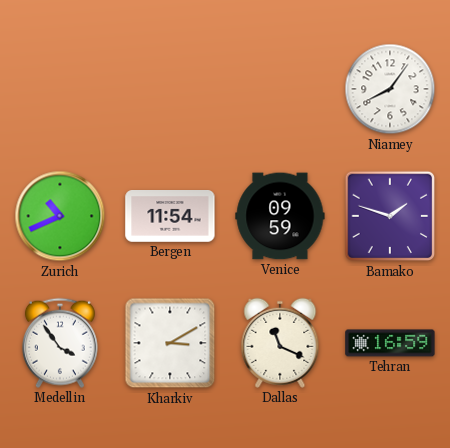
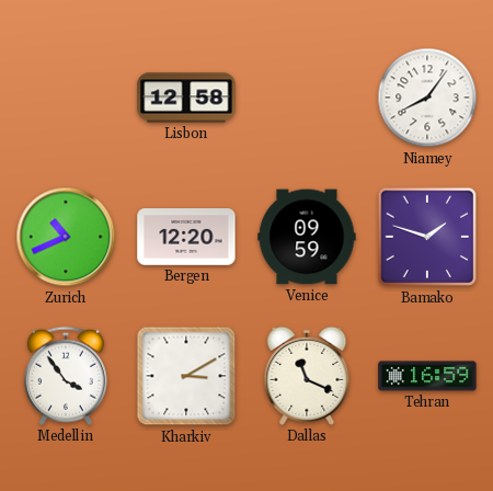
Lisbon: none -> 12:58
Bergen: 11:54 -> 12:20
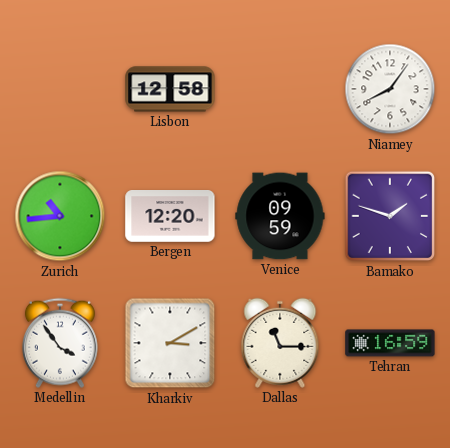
Zurich: 10:41 -> 10:44
Dallas: 11:19 -> 11:15
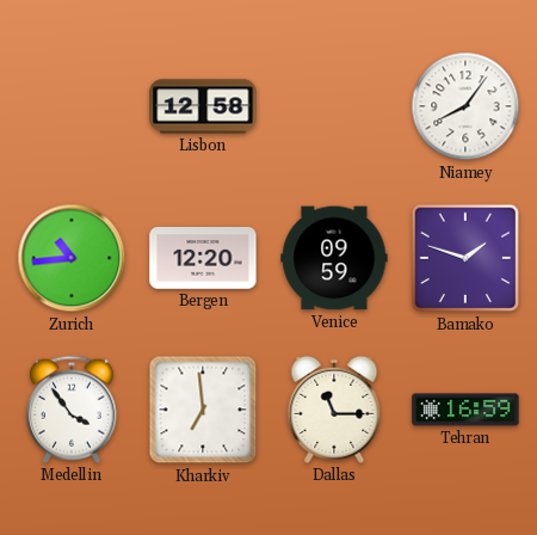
Kharkiv: 3:10 -> 6:59
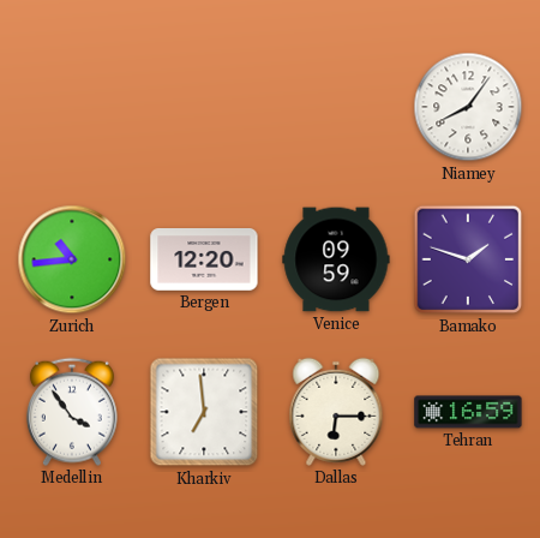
Lisbon: 12:58 -> none
Dallas: 11:15 -> 6:15
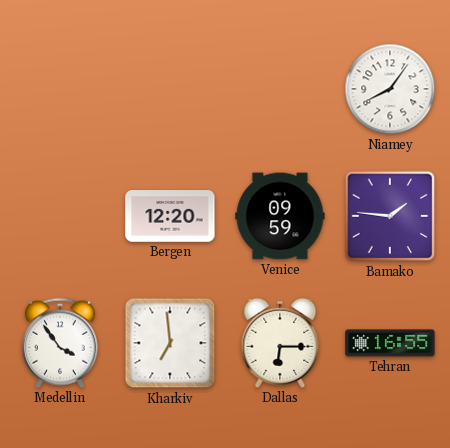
Zurich: 10:44 -> none
Bamako: 1:48 -> 1:46
Tehran: 16:59 -> 16:55
